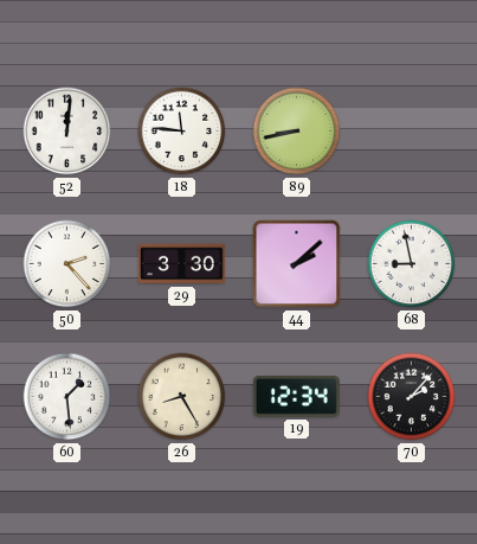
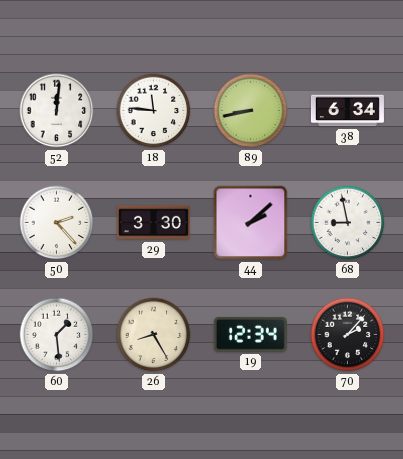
38: none -> 6:34
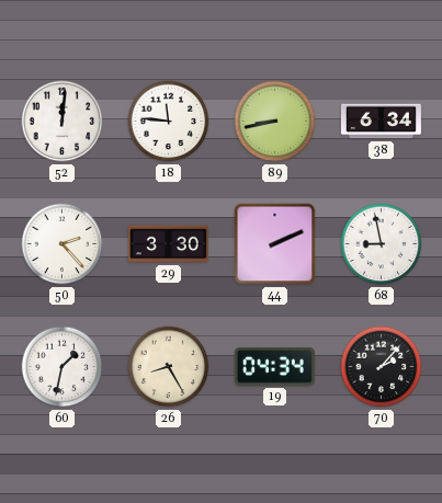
44: 2:08 -> 2:11
60: 1:29 -> 1:32
19: 12:34 -> 04:34
